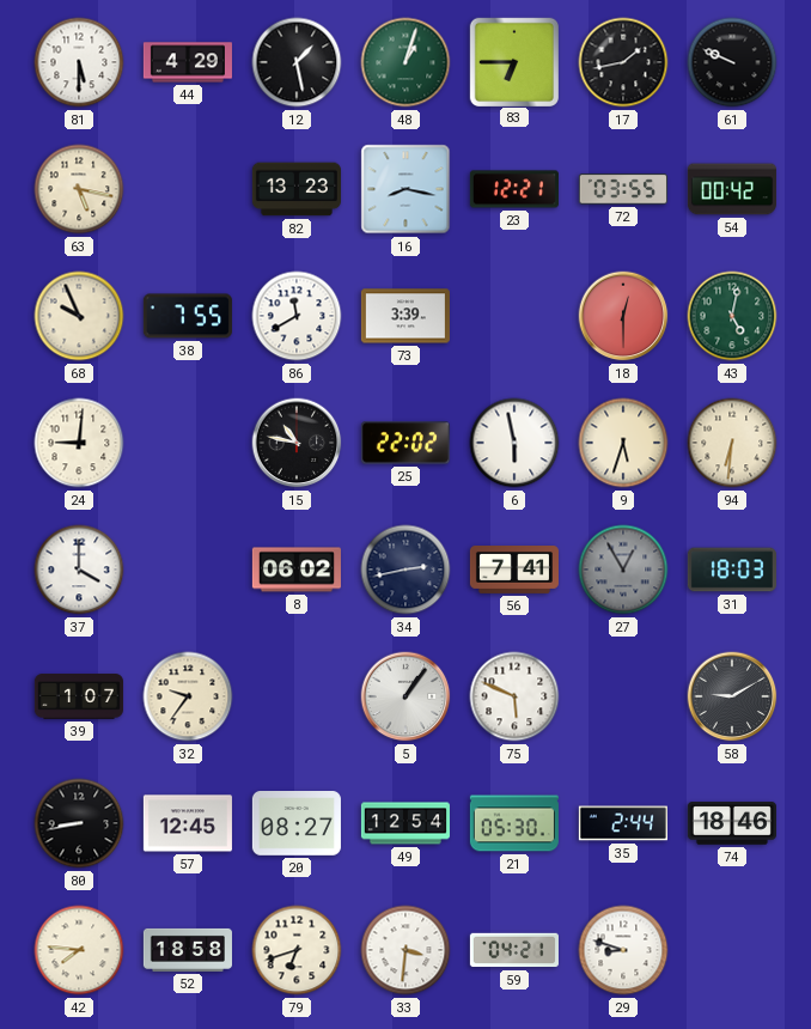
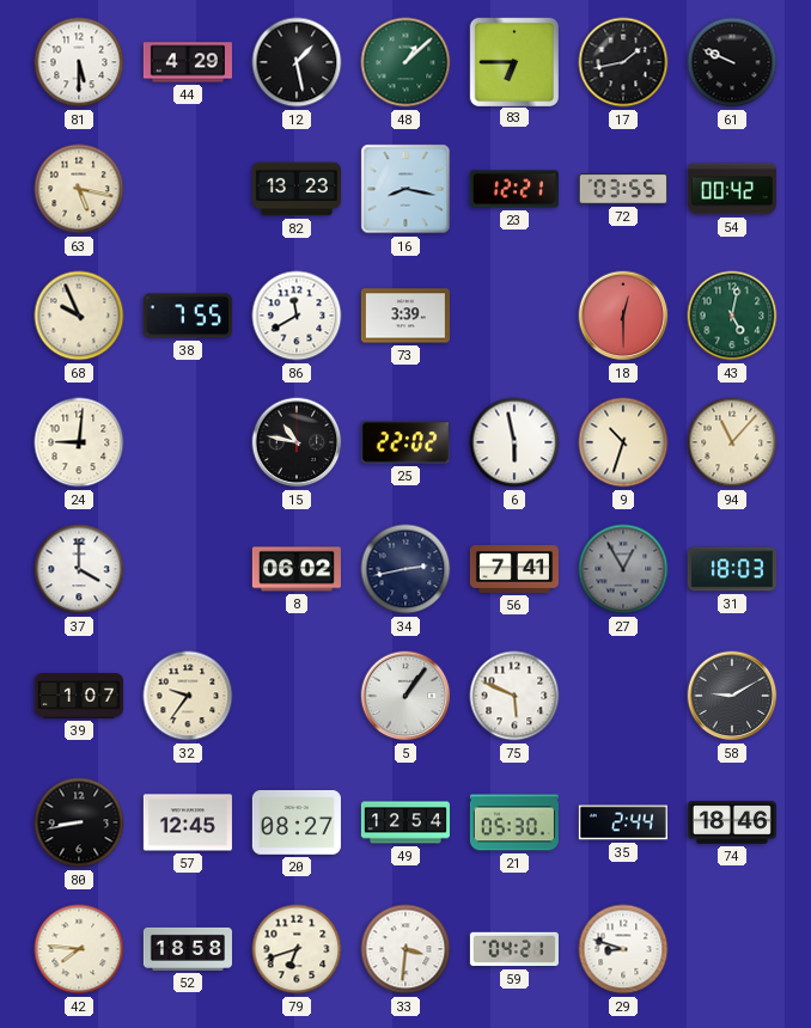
48: 1:03 -> 1:08
9: 5:33 -> 10:33
94: 6:31 -> 11:07
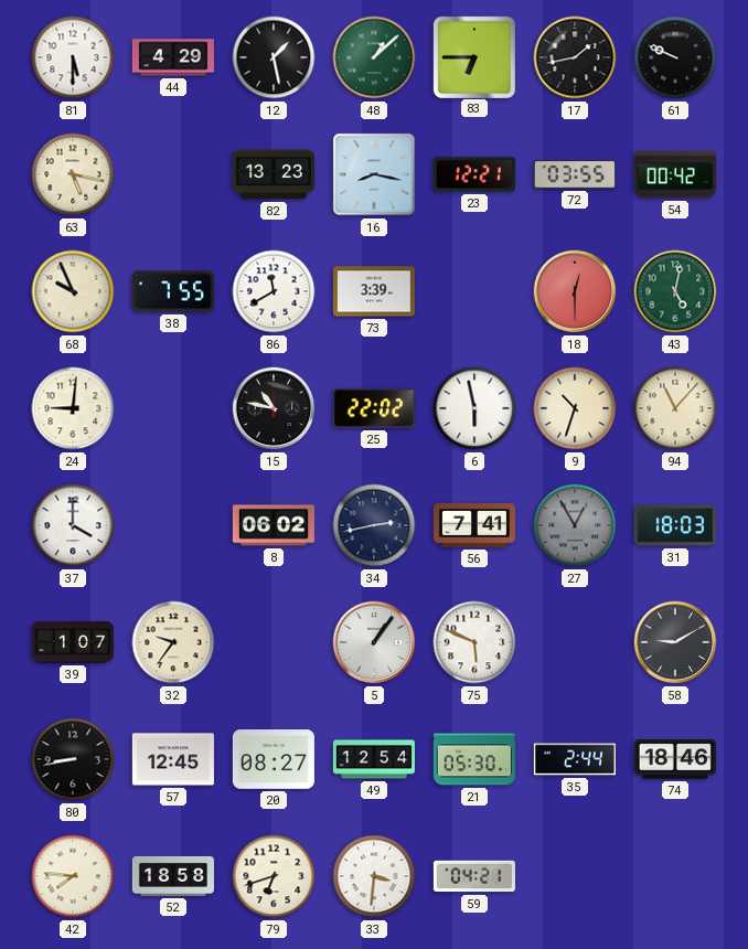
29: 8:48 -> none
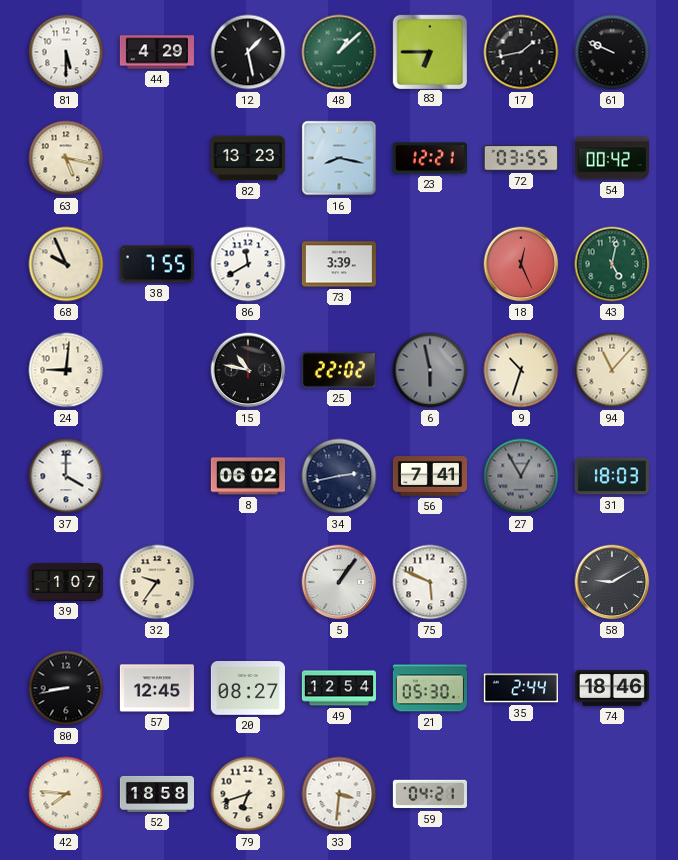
18: 12:30 -> 12:26
6 dial: white -> grey
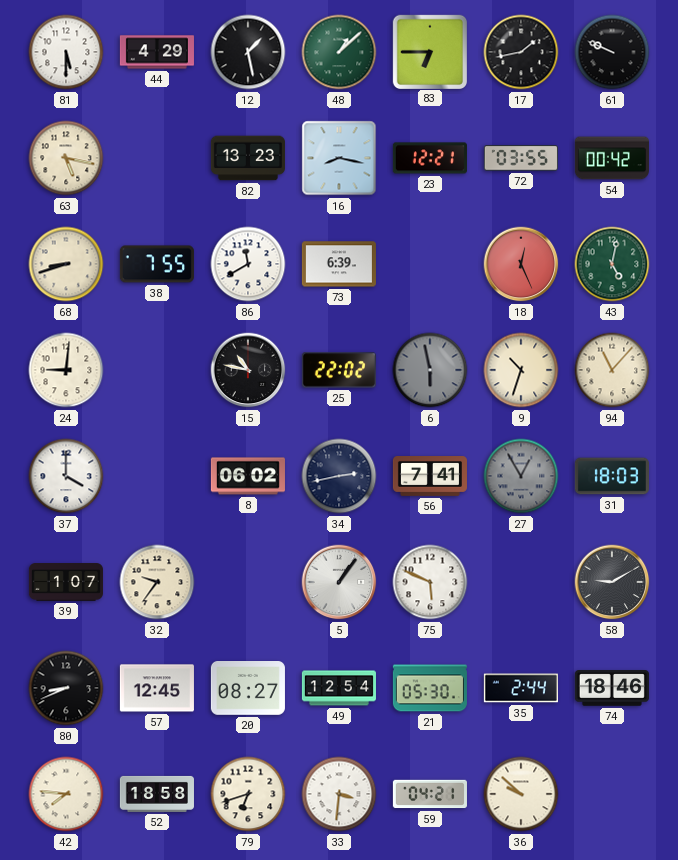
68: 9:56 -> 8:42
73: 3:39 -> 6:39
80: 8:43 -> 8:41
36: none -> 9:52
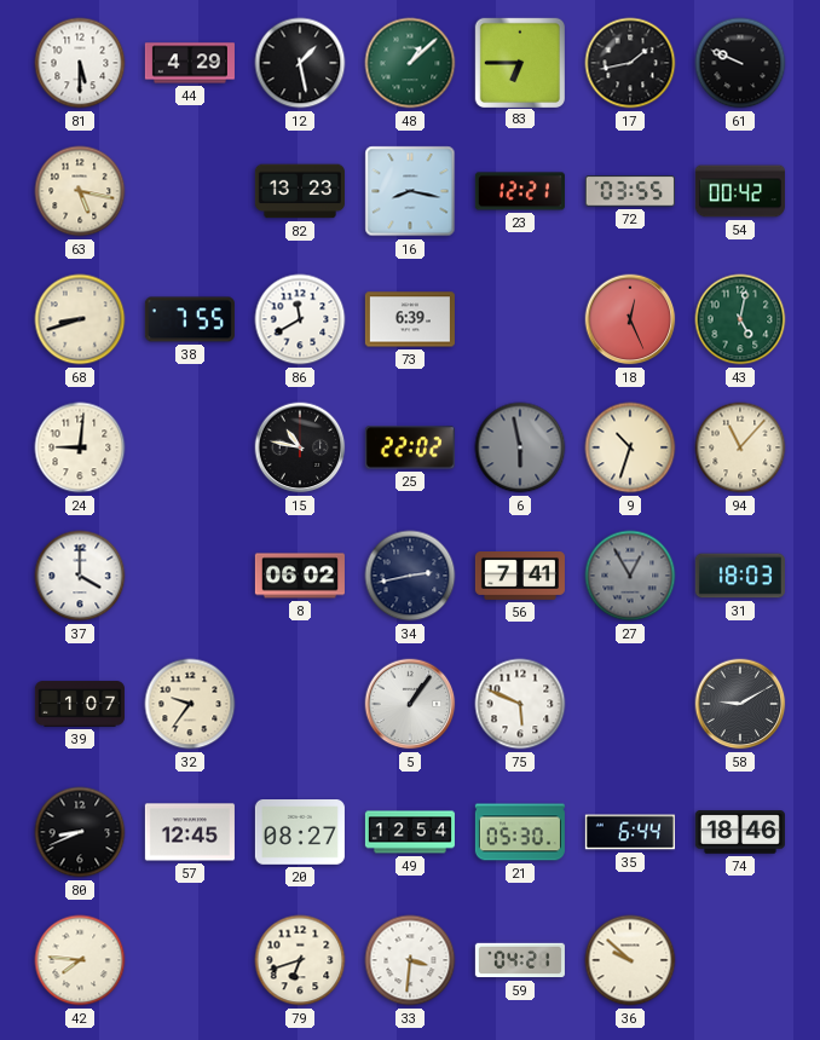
35: 2:44 -> 6:44
52: 18:58 -> none
